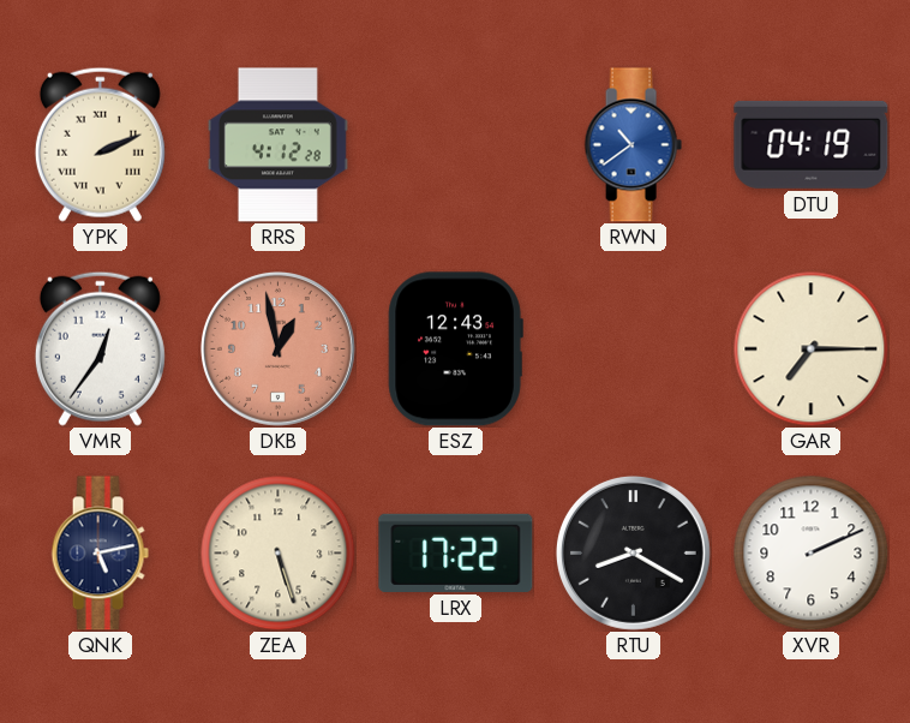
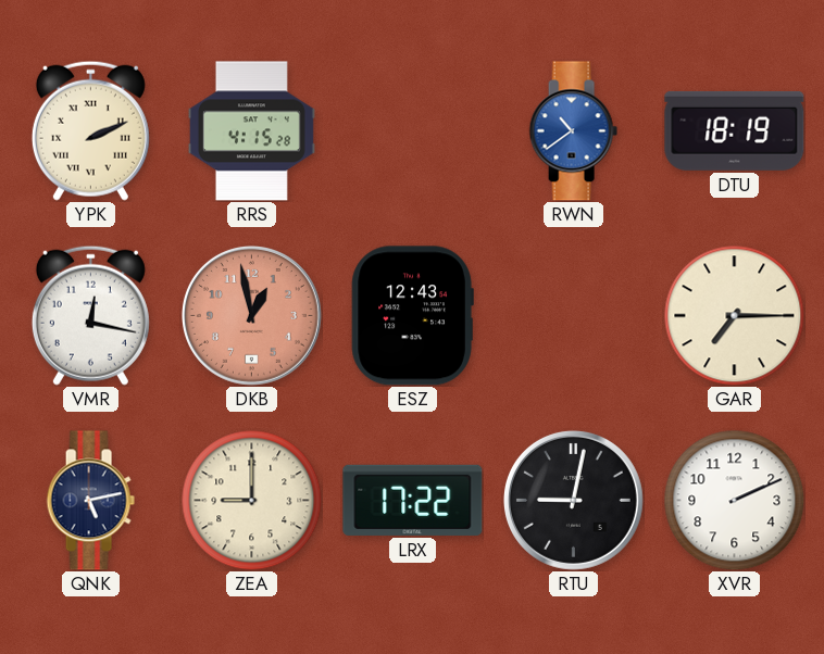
RRS: 4:12 -> 4:15
DTU: 04:19 -> 18:19
VMR: 12:36 -> 12:17
ZEA: 5:27 -> 9:00
RTU: 8:20 -> 9:02
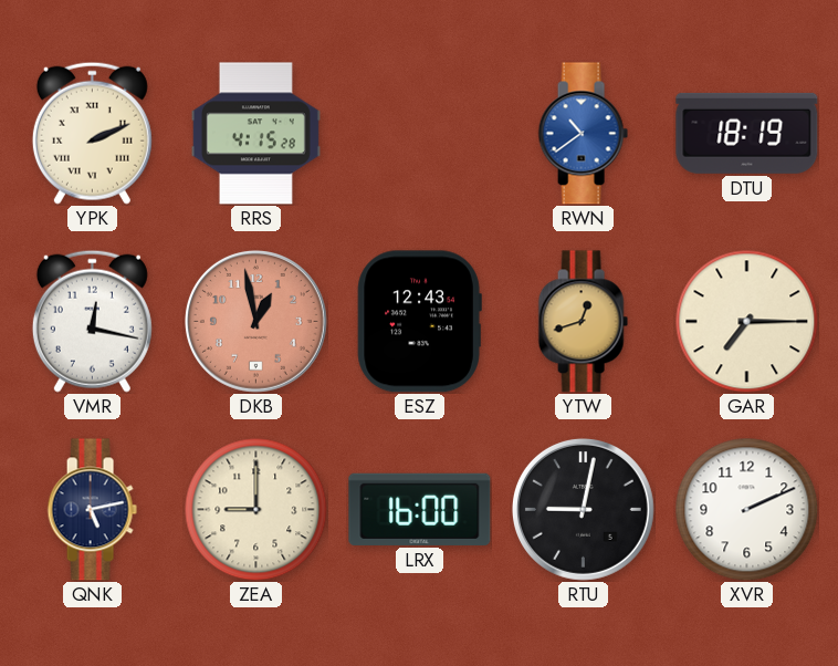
YTW: none -> 12:42
LRX: 17:22 -> 16:00
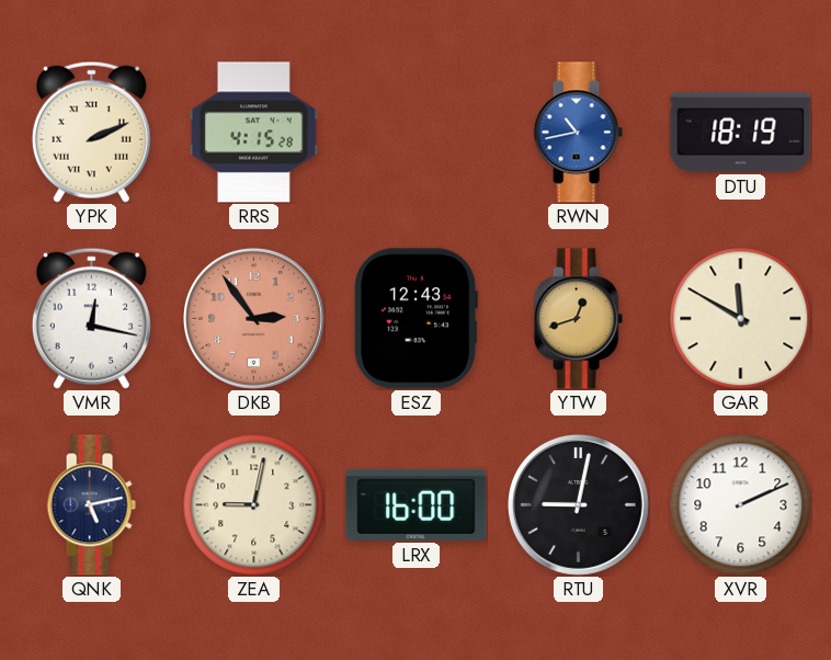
RWN: 10:39 -> 10:43
DKB: 12:58 -> 2:54
GAR: 7:15 -> 11:50
ZEA: 9:00 -> 9:02
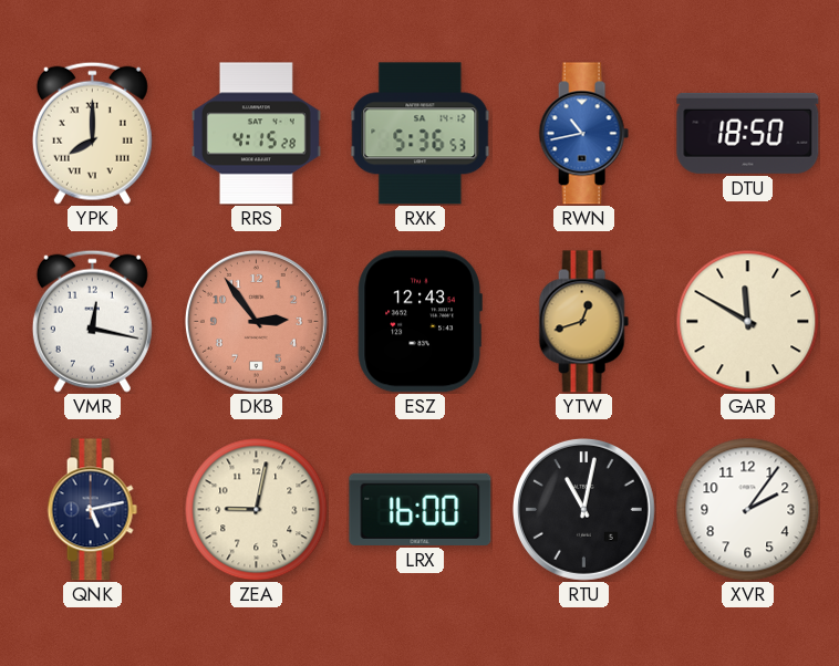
YPK: 2:11 -> 8:00
RXK: none -> 5:36
DTU: 18:19 -> 18:50
RTU: 9:02 -> 11:02
XVR: 2:11 -> 2:06
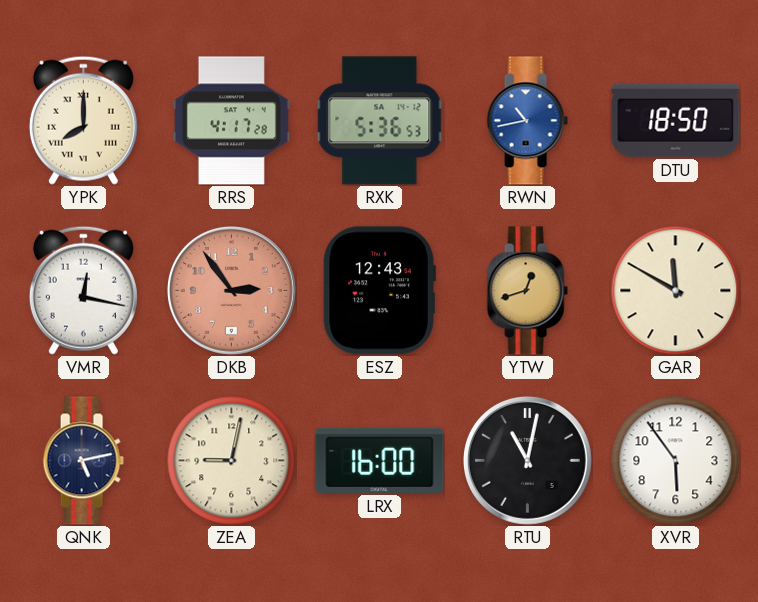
RRS: 4:15 -> 4:17
XVR: 2:06 -> 5:54
